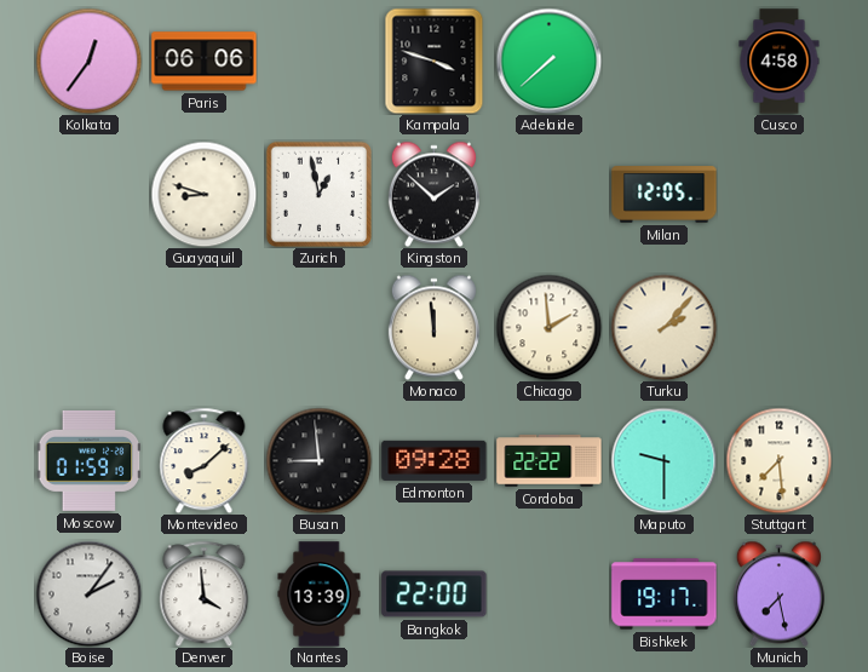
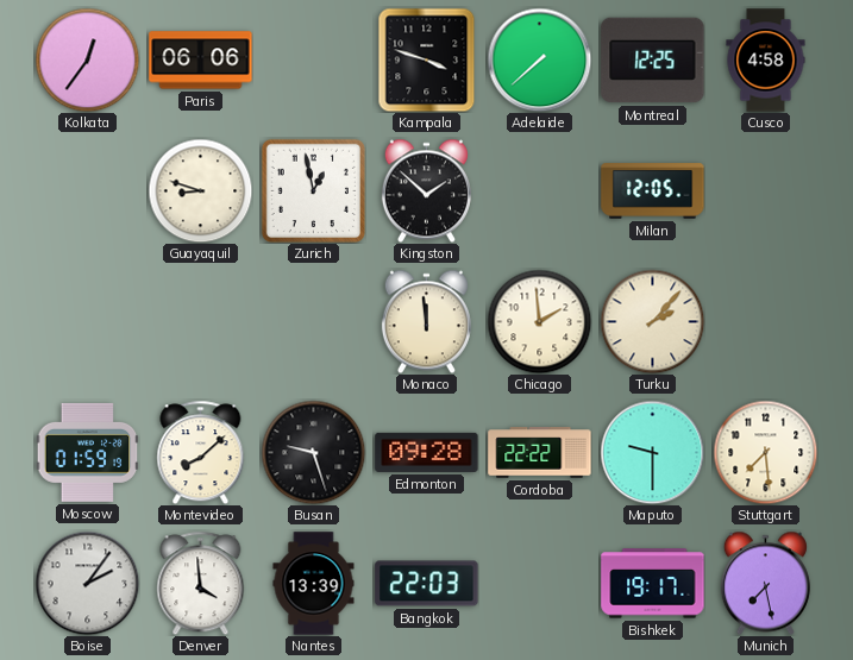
Montreal: none -> 12:25
Busan: 8:59 -> 9:27
Bangkok: 22:00 -> 22:03
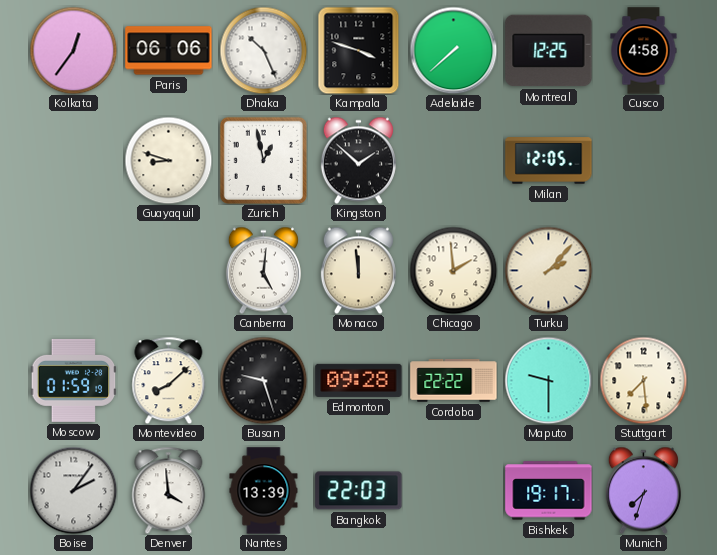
Dhaka: none -> 10:26
Canberra: none -> 5:01
Munich: 7:28 -> 7:33
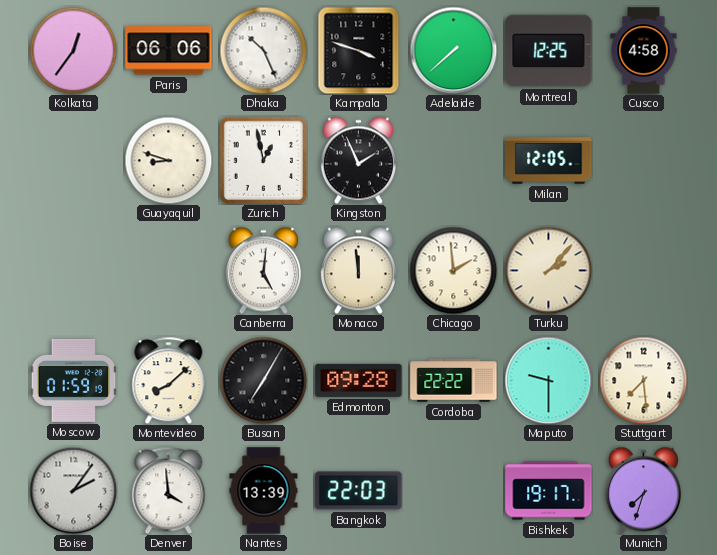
Kingston: 1:52 -> 1:56
Busan: 9:27 -> 7:05
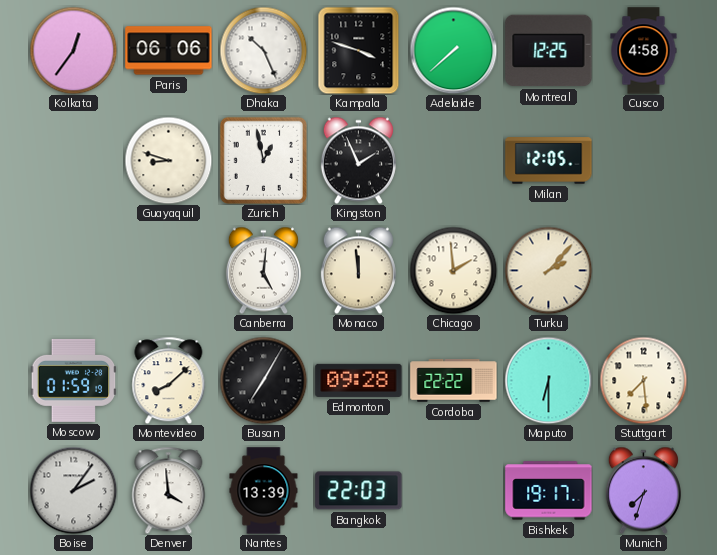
Maputo: 9:30 -> 6:30
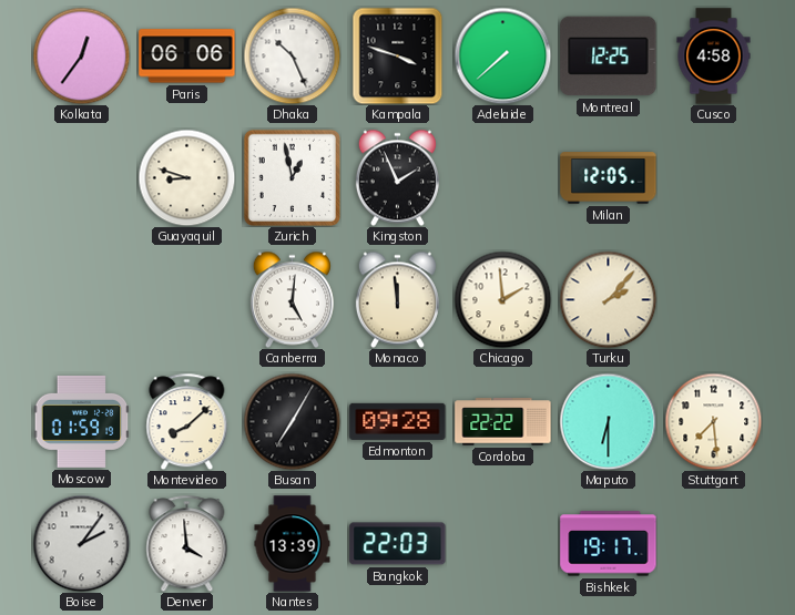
Munich: 7:33 -> none
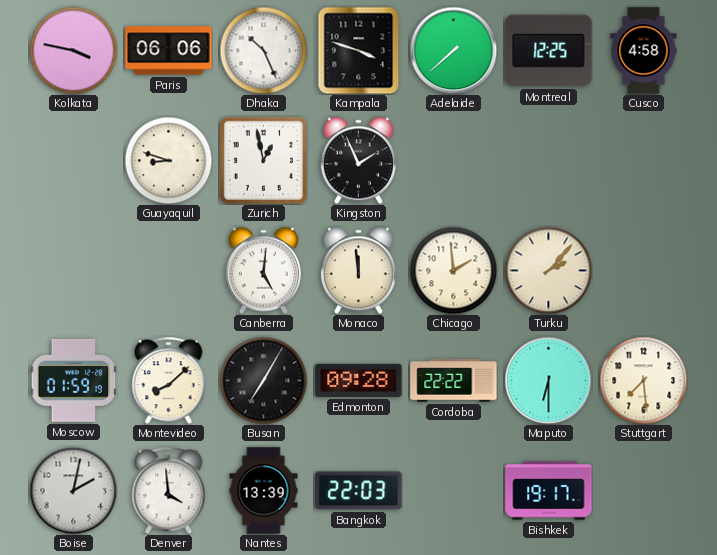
Kolkata: 12:36 -> 3:47
Milan: 12:05 -> none
Boise: 2:06 -> 2:02
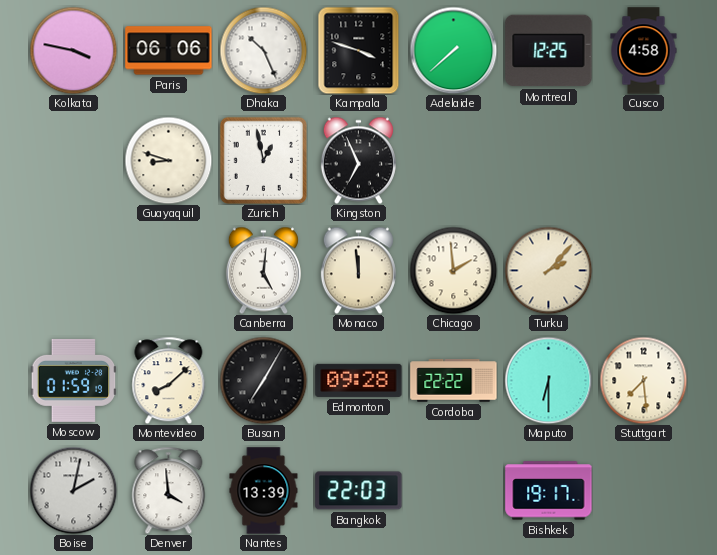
Kingston: 1:56 -> 6:56
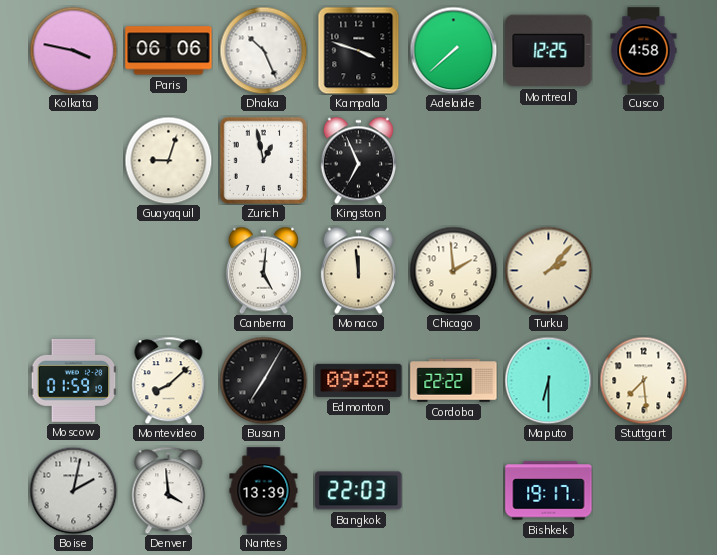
Guayaquil: 8:48 -> 9:03
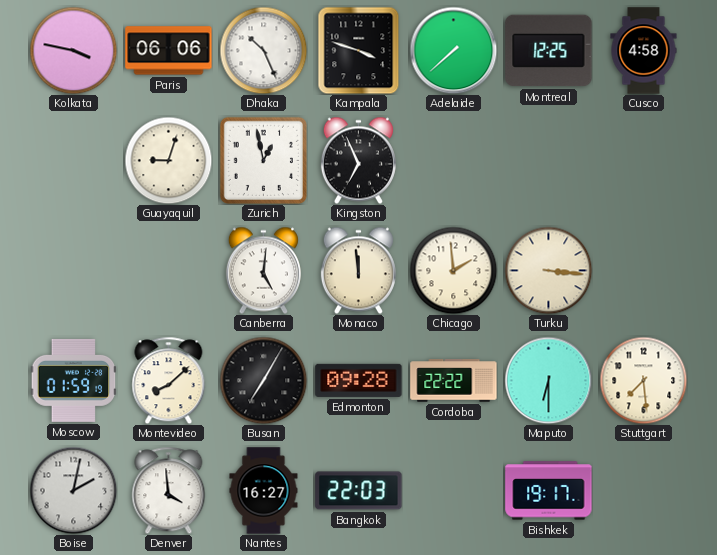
Turku: 2:07 -> 3:16
Nantes: 13:39 -> 16:27
